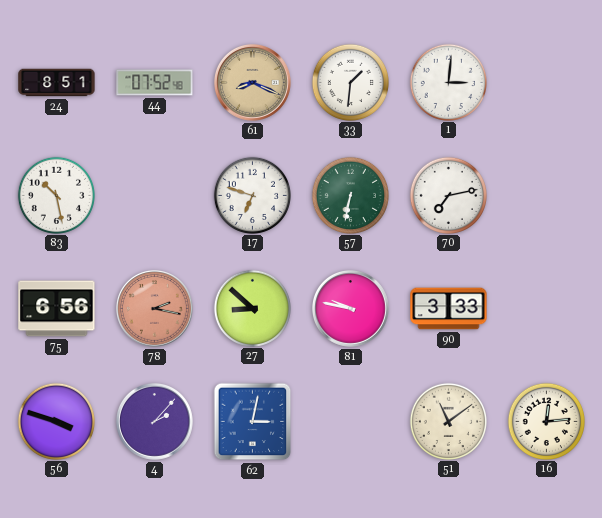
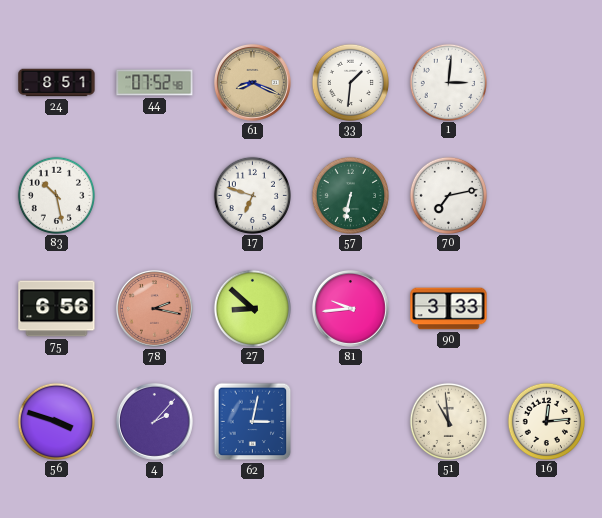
81: 9:47 -> 9:44
51: 11:09 -> 10:59
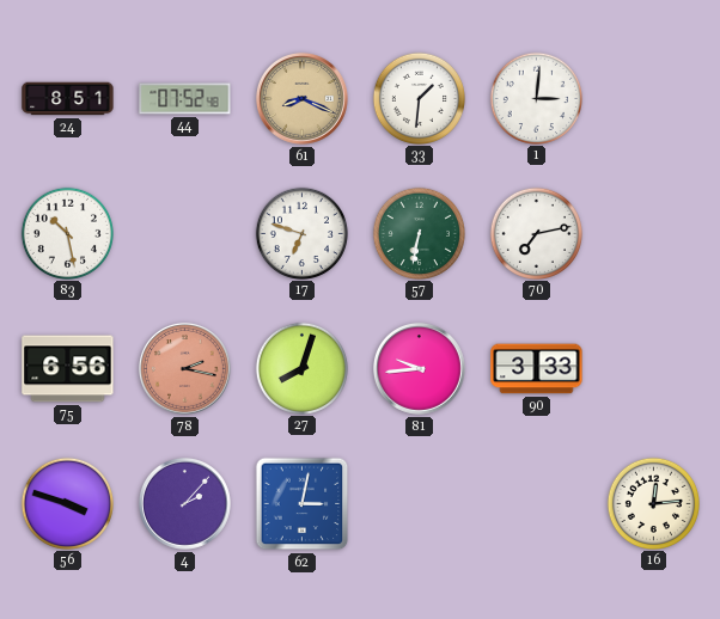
27: 8:52 -> 8:03
51: 10:59 -> none
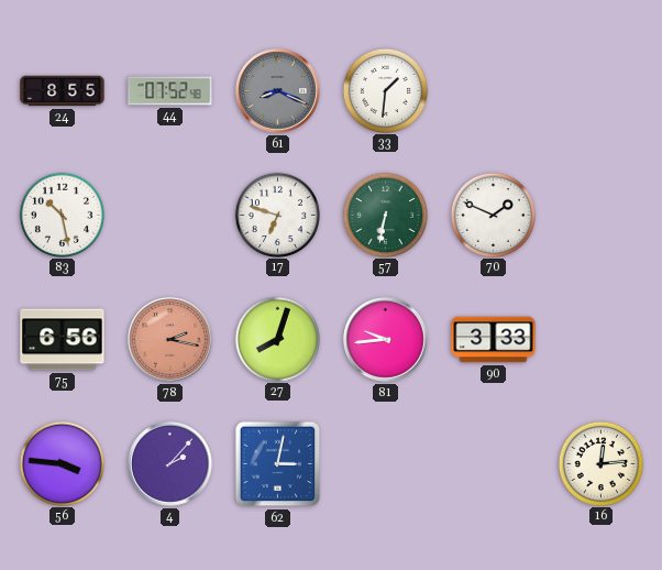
24: 8:51 -> 8:55
61 dial: champagne -> grey
1: 3:01 -> none
70: 7:13 -> 1:49
56: 3:48 -> 3:46
